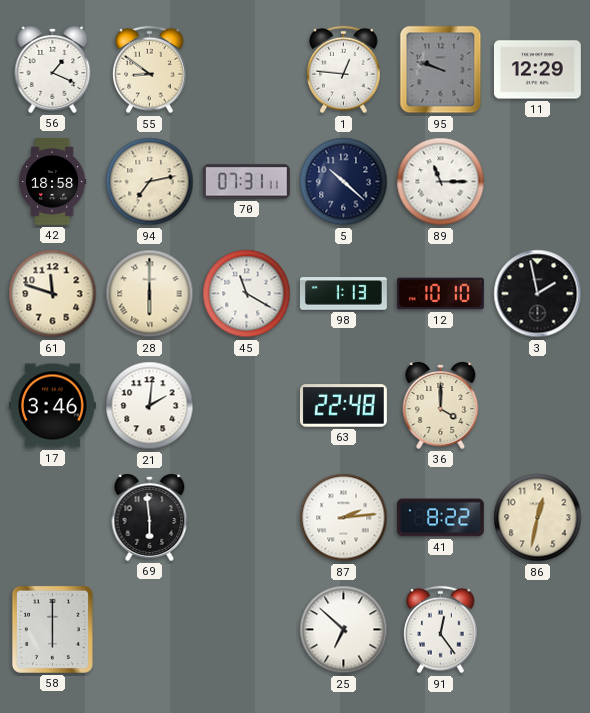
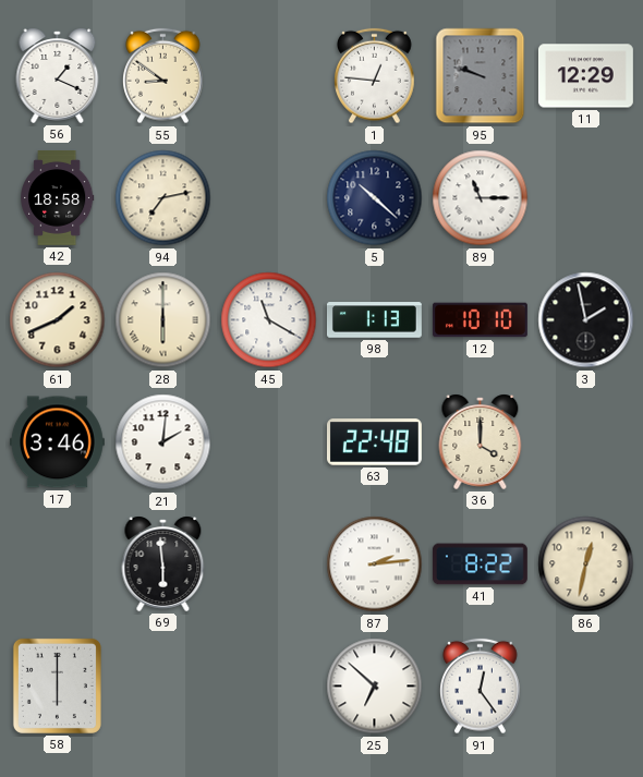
70: 07:31 -> none
61: 11:48 -> 1:41
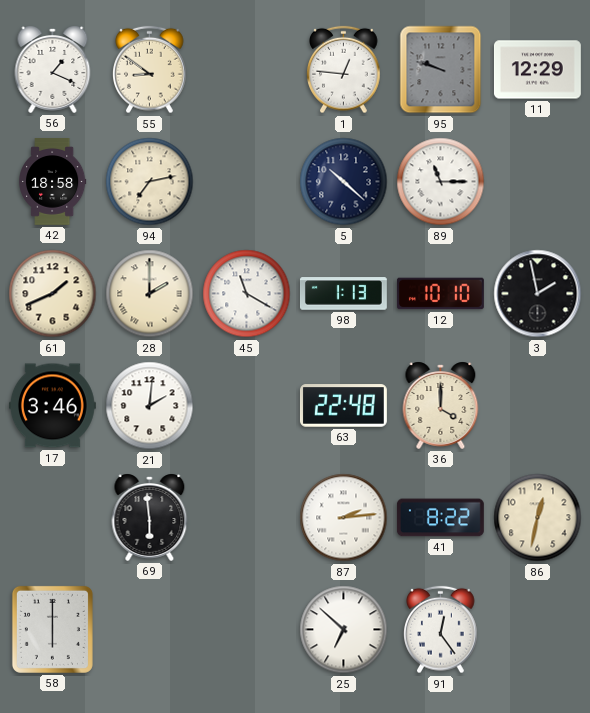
28: 6:00 -> 2:00
